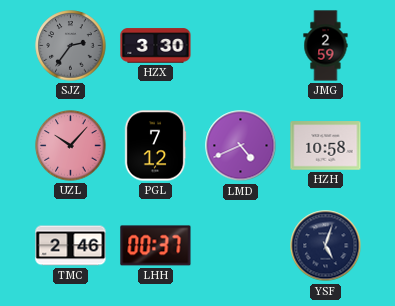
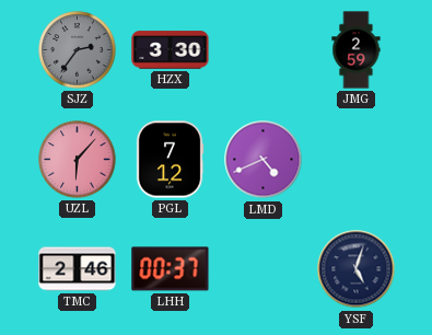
UZL: 10:07 -> 6:07
HZH: 10:58 -> none
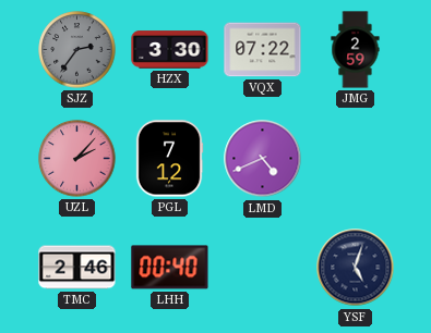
VQX: none -> 07:22
UZL: 6:07 -> 2:07
LHH: 00:37 -> 00:40
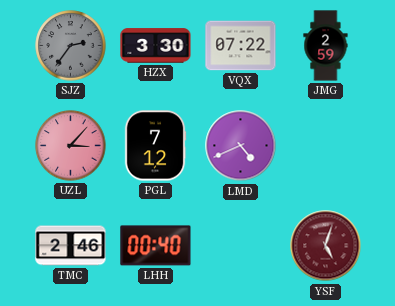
UZL: 2:07 -> 3:07
YSF dial: navy -> burgundy
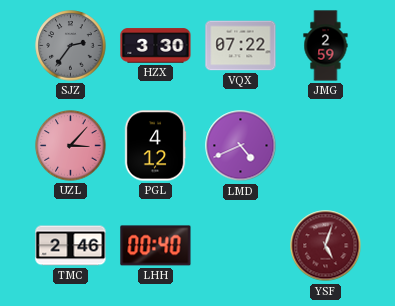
PGL: 7:12 -> 4:12
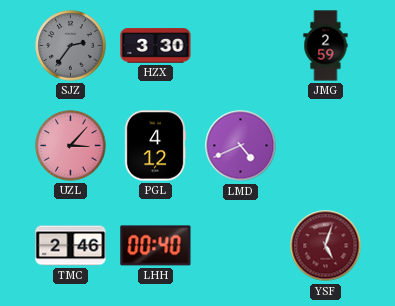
VQX: 07:22 -> none
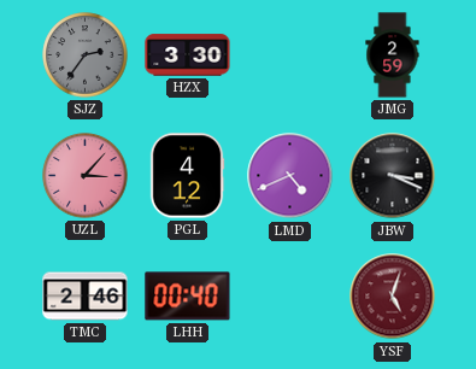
JBW: none -> 3:19
